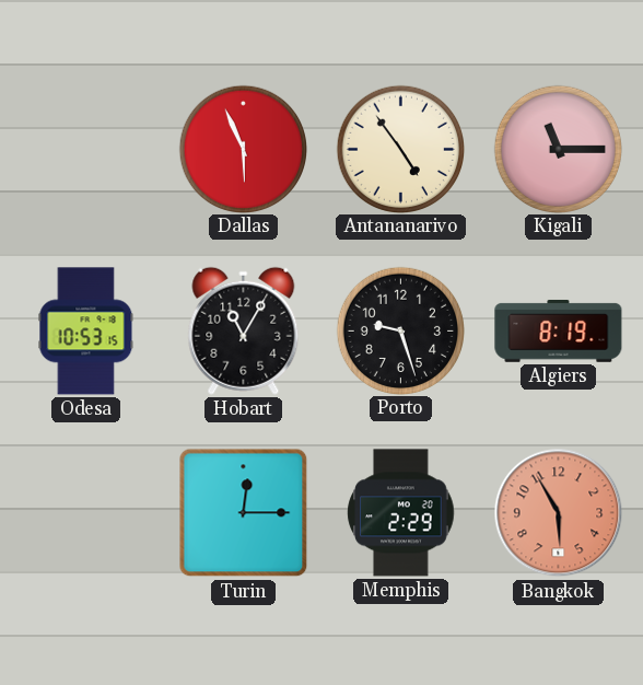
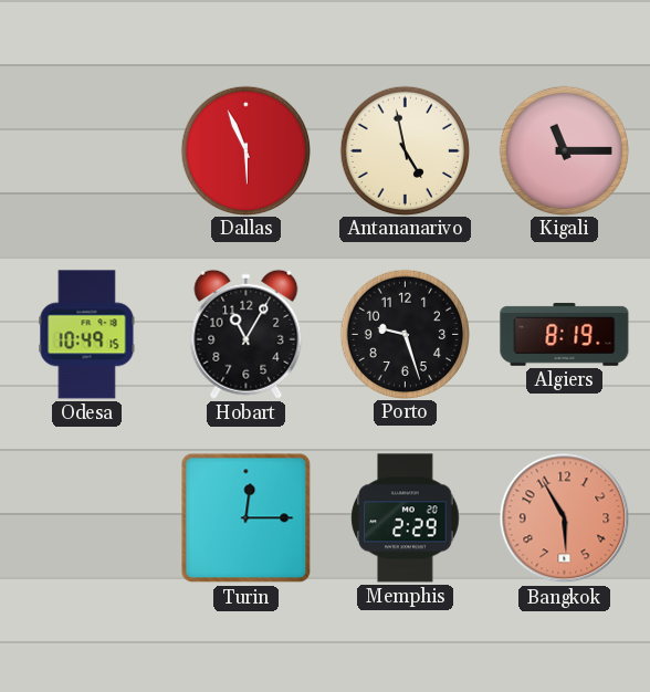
Antananarivo: 4:54 -> 4:58
Odesa: 10:53 -> 10:49
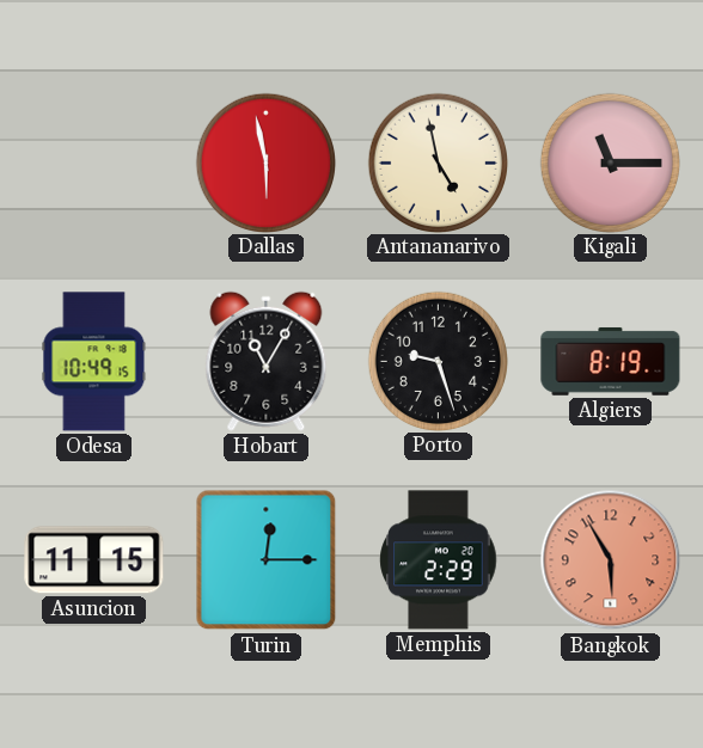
Dallas: 5:56 -> 5:58
Asuncion: none -> 11:15
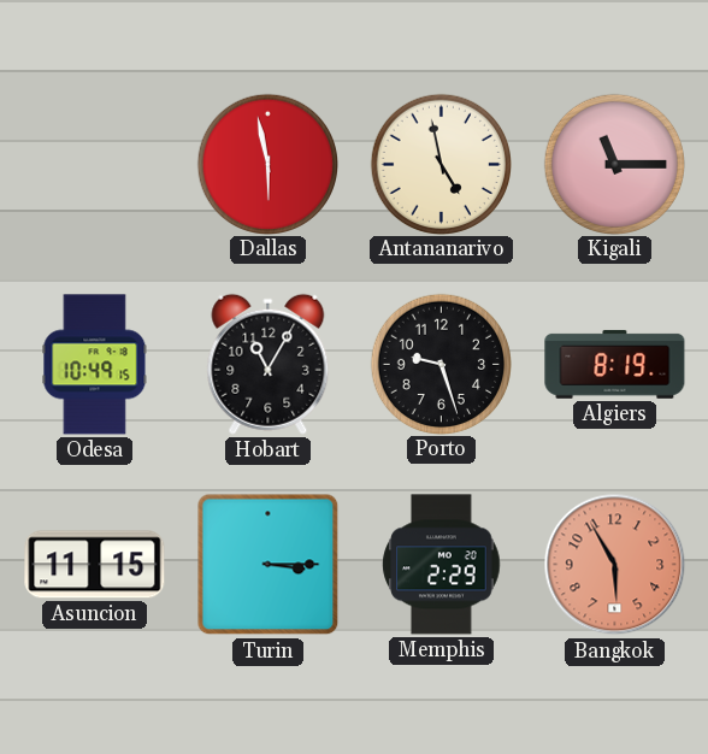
Turin: 12:15 -> 3:15
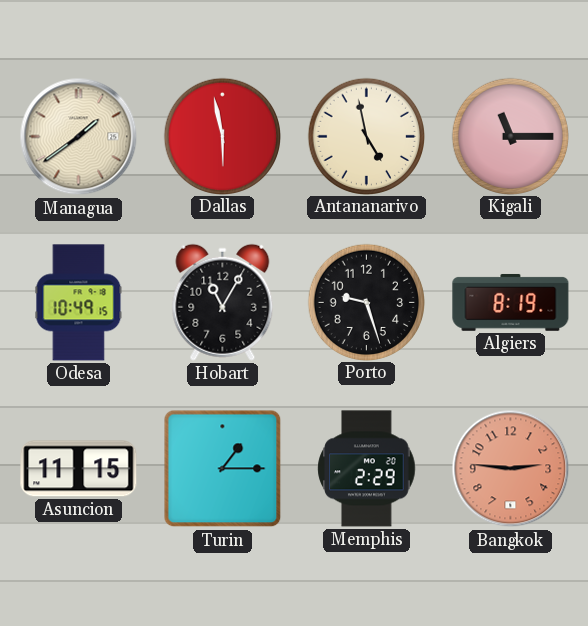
Managua: none -> 1:39
Turin: 3:15 -> 1:15
Bangkok: 5:55 -> 2:46
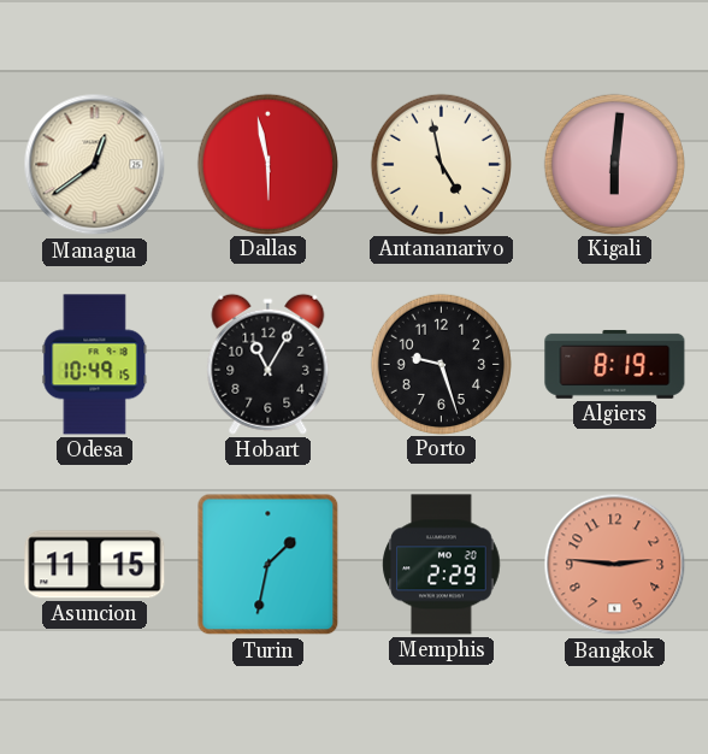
Managua: 1:39 -> 12:39
Kigali: 11:15 -> 6:01
Turin: 1:15 -> 1:32
